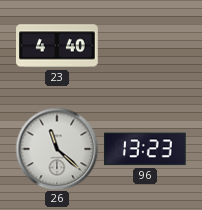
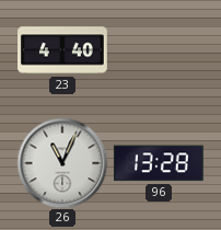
26: 11:22 -> 11:04
96: 13:23 -> 13:28
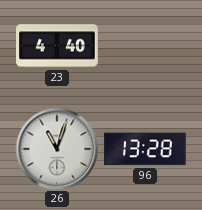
26: 11:04 -> 11:03
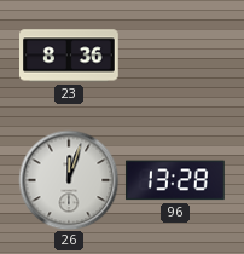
23: 4:40 -> 8:36
26: 11:03 -> 12:03
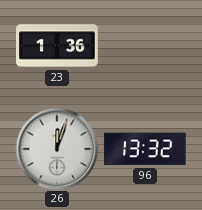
23: 8:36 -> 1:36
96: 13:28 -> 13:32
